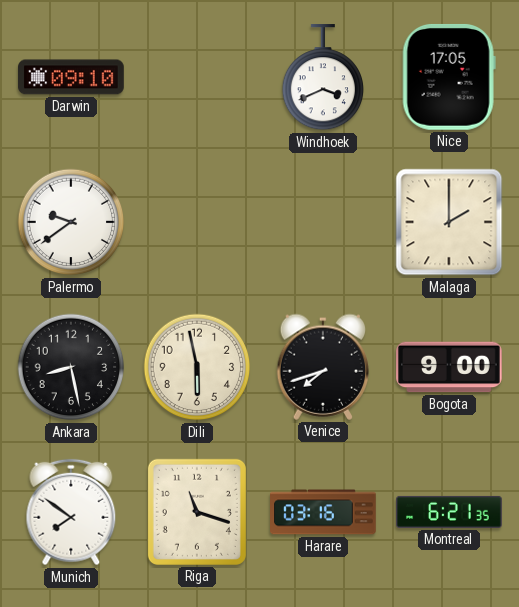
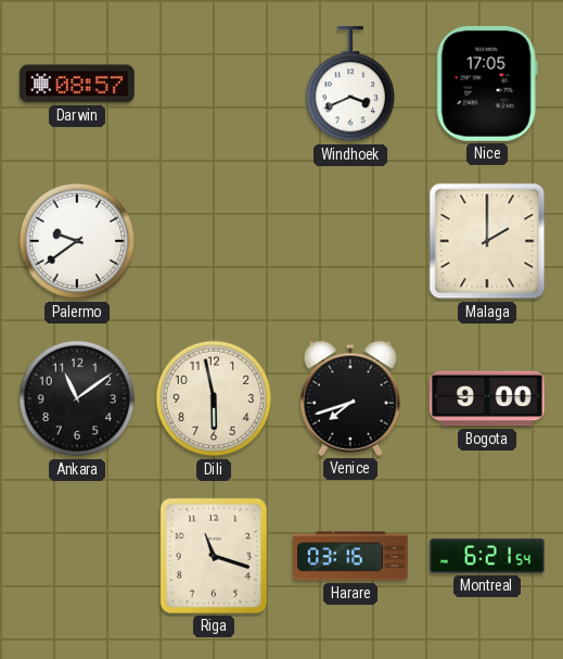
Darwin: 09:10 -> 08:57
Ankara: 8:28 -> 11:09
Munich: 7:51 -> none
Montreal: 6:21:35 -> 6:21:54
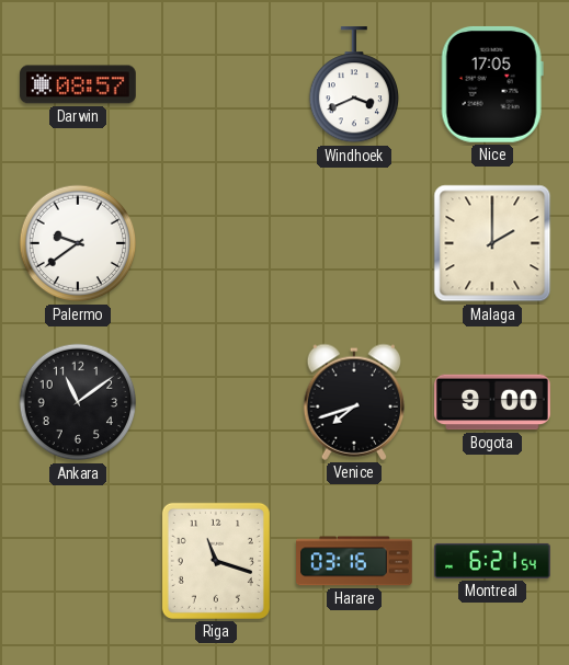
Dili: 5:58 -> none
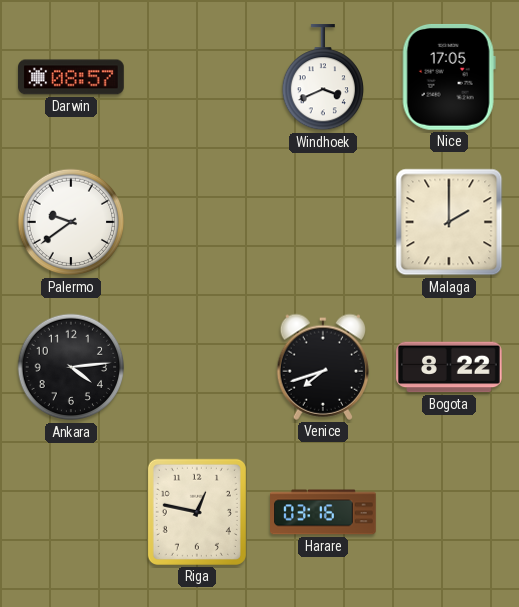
Ankara: 11:09 -> 4:14
Bogota: 9:00 -> 8:22
Riga: 11:18 -> 12:47
Montreal: 6:21 -> none
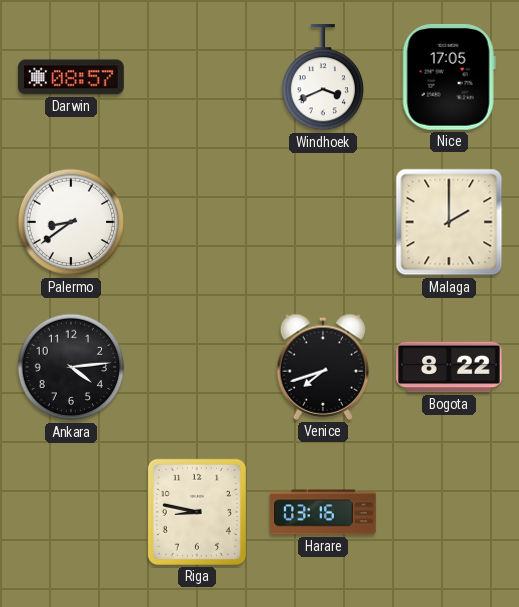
Palermo: 9:39 -> 8:39
Riga: 12:47 -> 8:47
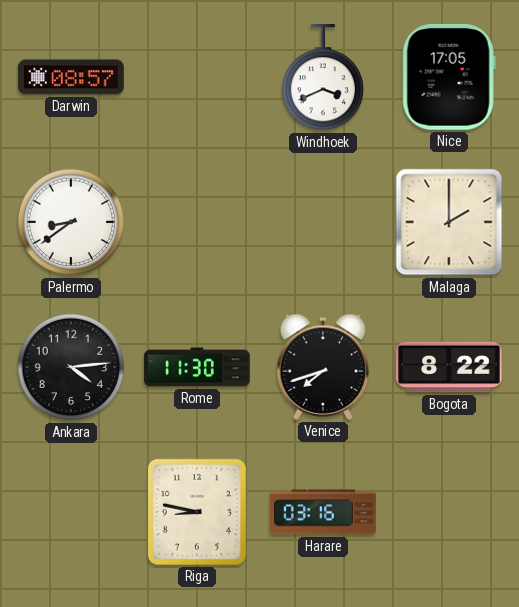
Rome: none -> 11:30
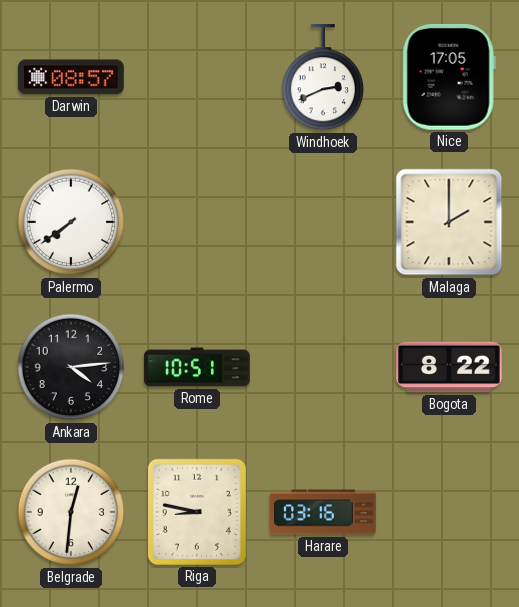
Windhoek: 3:41 -> 2:41
Palermo: 8:39 -> 7:39
Rome: 11:30 -> 10:51
Venice: 7:42 -> none
Belgrade: none -> 12:31
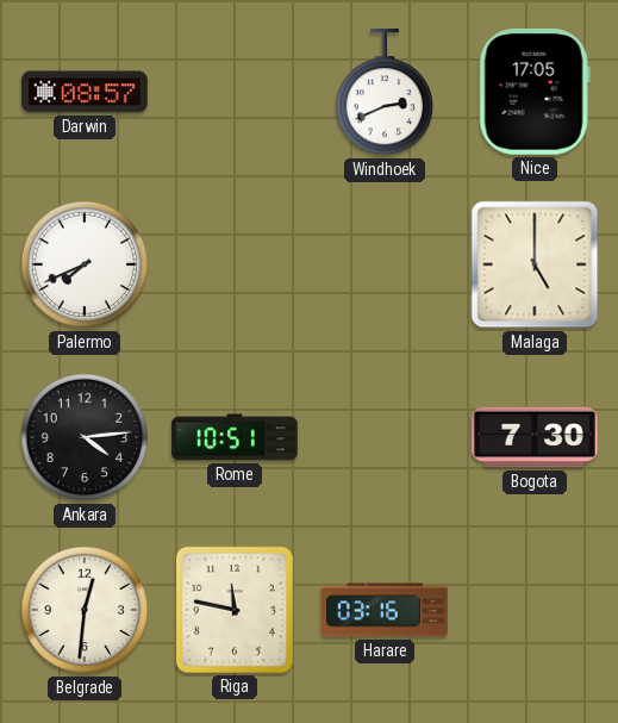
Palermo: 7:39 -> 7:41
Malaga: 2:00 -> 5:00
Bogota: 8:22 -> 7:30
Riga: 8:47 -> 11:47
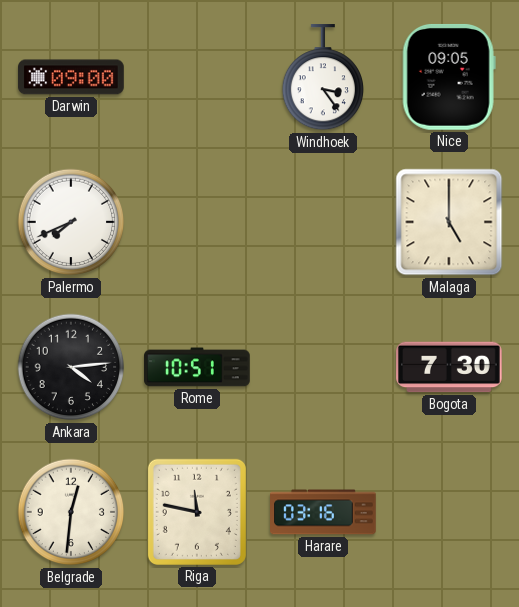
Darwin: 08:57 -> 09:00
Windhoek: 2:41 -> 3:24
Nice: 17:05 -> 09:05
